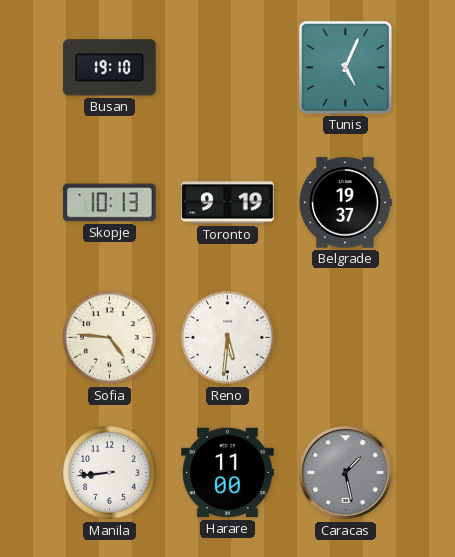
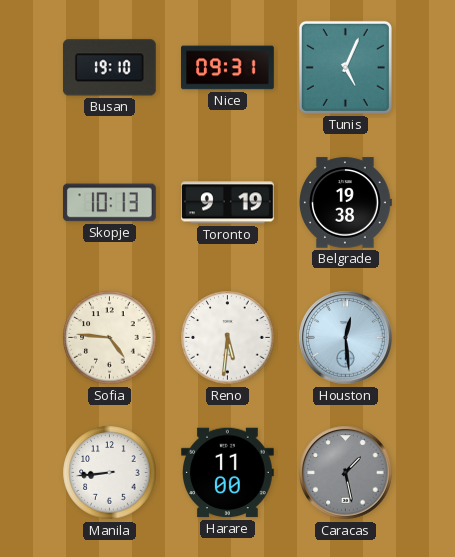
Nice: none -> 09:31
Belgrade: 19:37 -> 19:38
Houston: none -> 12:29
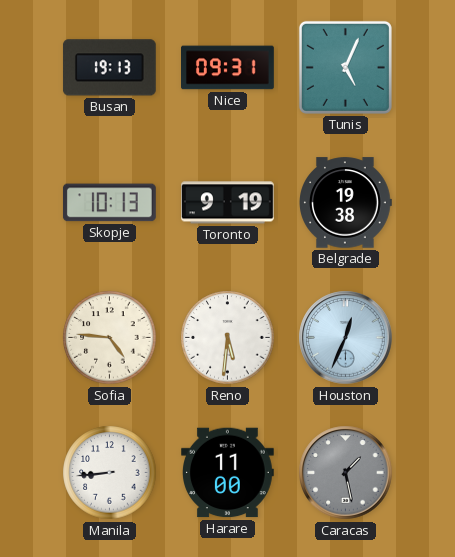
Busan: 19:10 -> 19:13
Houston: 12:29 -> 12:34
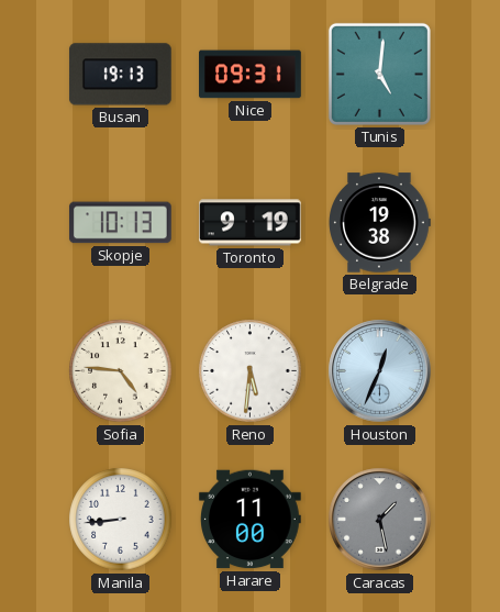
Tunis: 5:04 -> 5:01
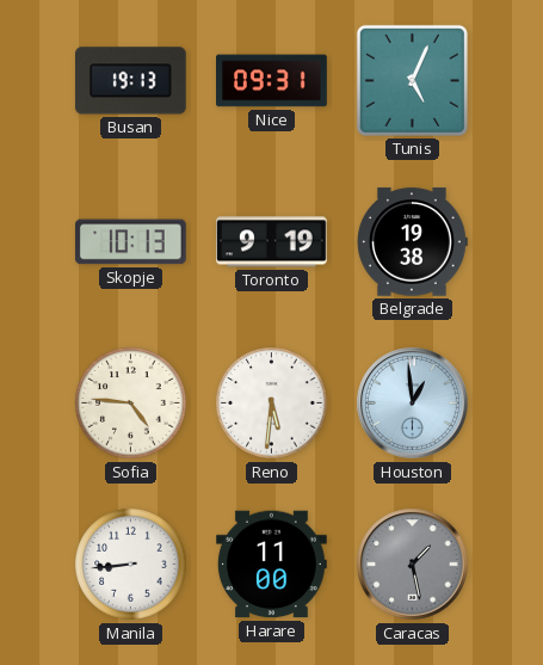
Tunis: 5:01 -> 5:04
Houston: 12:34 -> 12:59
